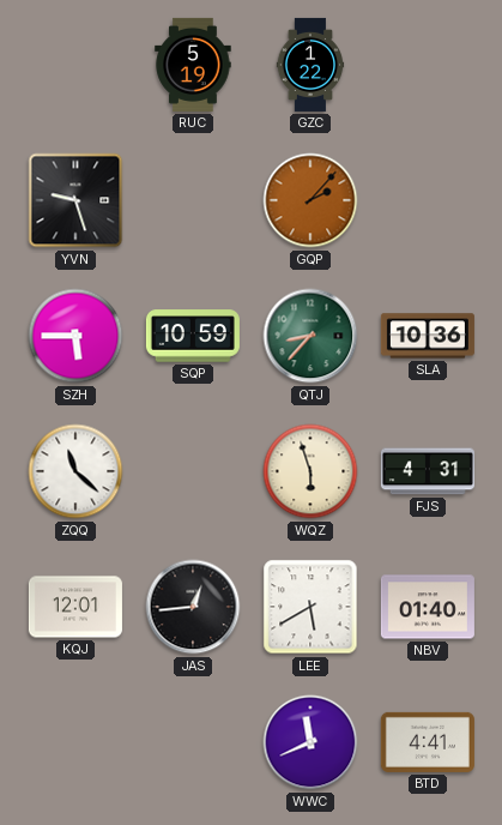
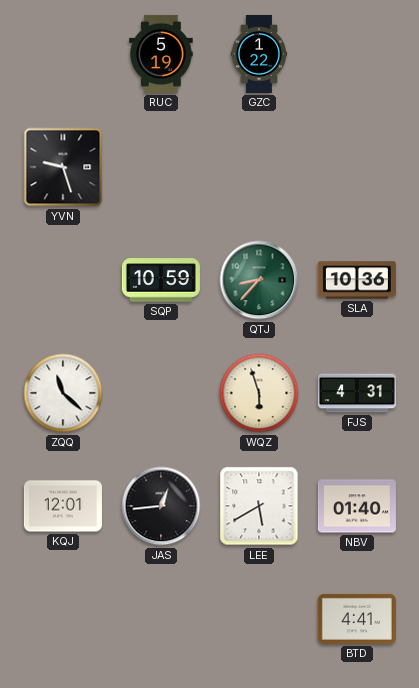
GQP: 2:07 -> none
SZH: 5:45 -> none
WWC: 11:41 -> none
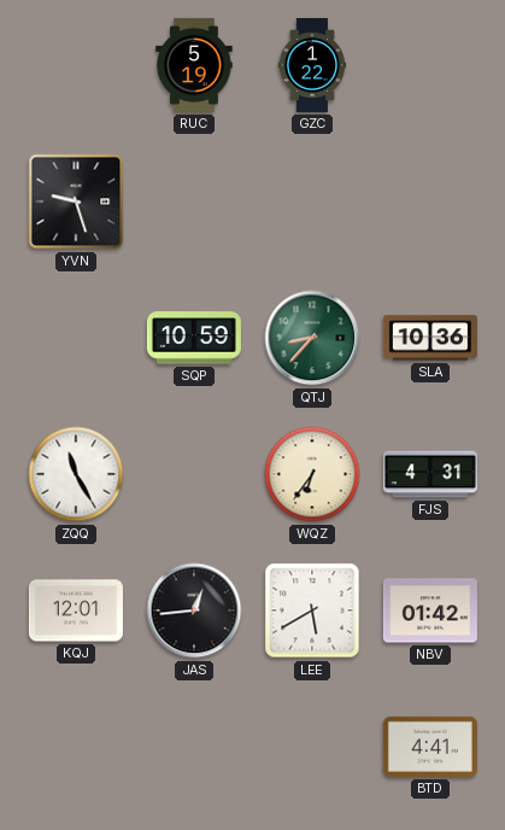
ZQQ: 11:22 -> 11:25
WQZ: 5:57 -> 6:36
NBV: 01:40 -> 01:42
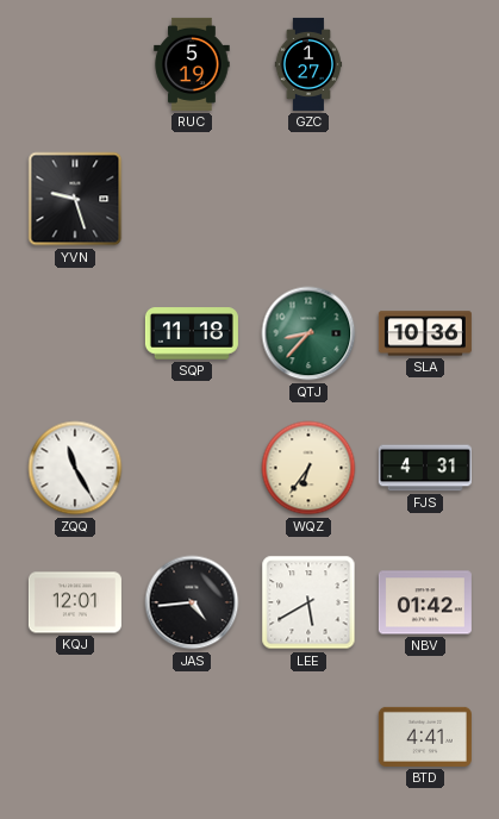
GZC: 1:22 -> 1:27
SQP: 10:59 -> 11:18
JAS: 12:44 -> 4:44
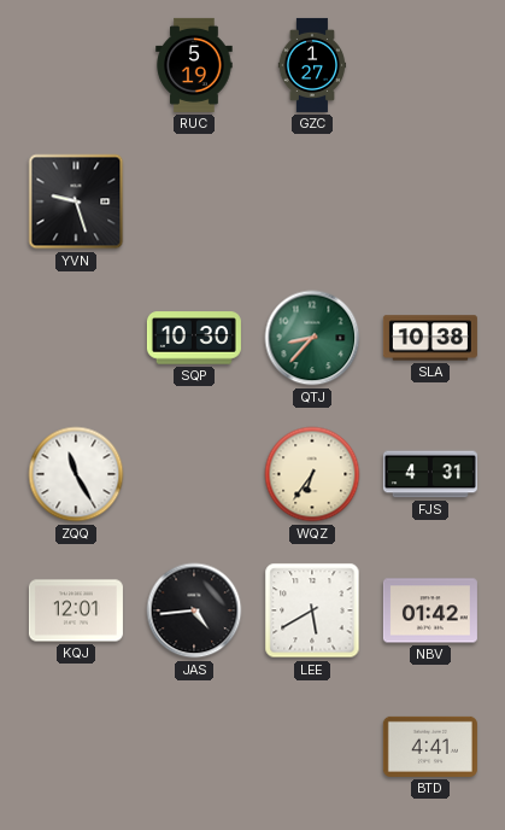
SQP: 11:18 -> 10:30
SLA: 10:36 -> 10:38
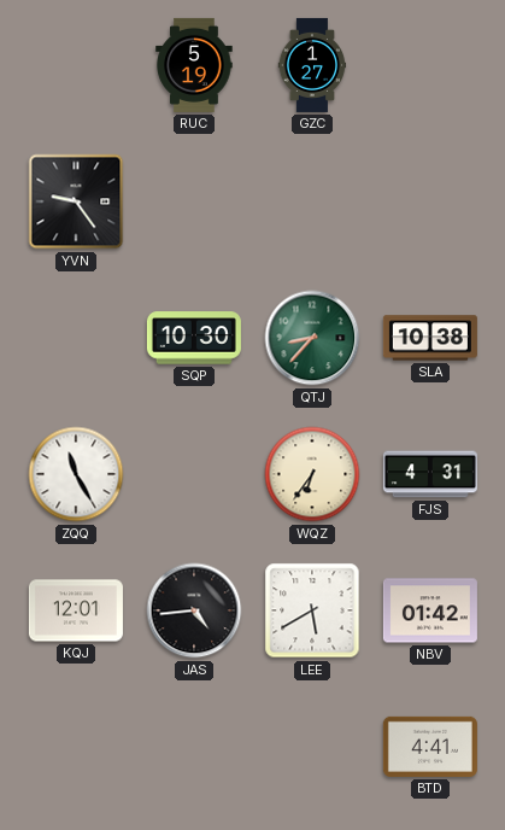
YVN: 9:27 -> 9:24
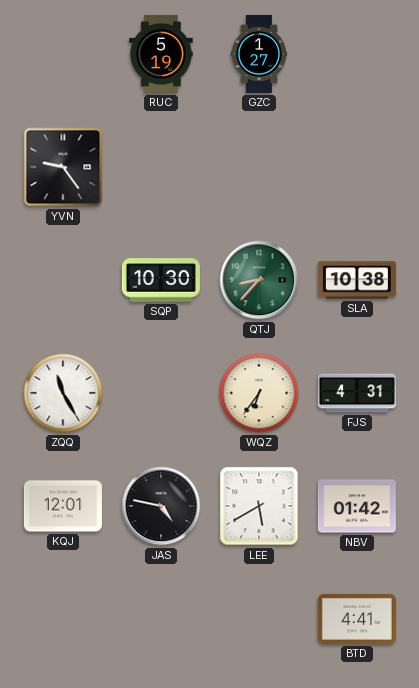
JAS: 4:44 -> 4:47
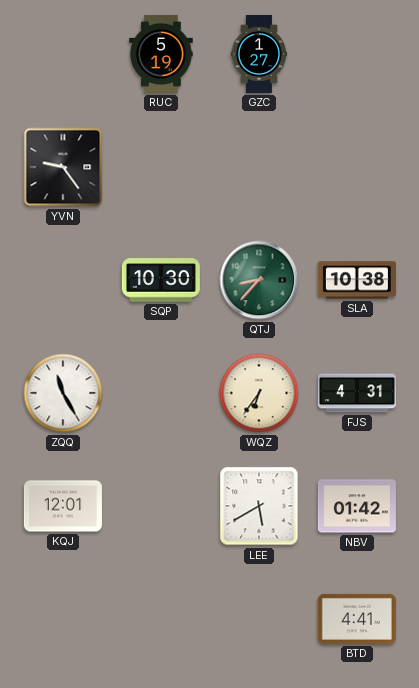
JAS: 4:47 -> none
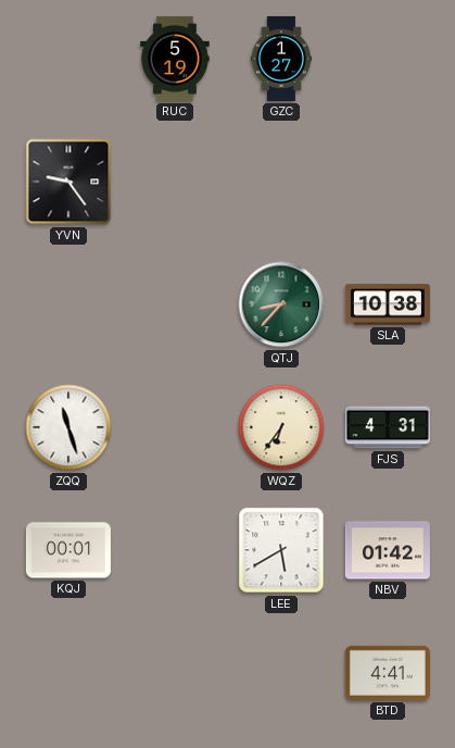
SQP: 10:30 -> none
ZQQ: 11:25 -> 11:27
KQJ: 12:01 -> 00:01
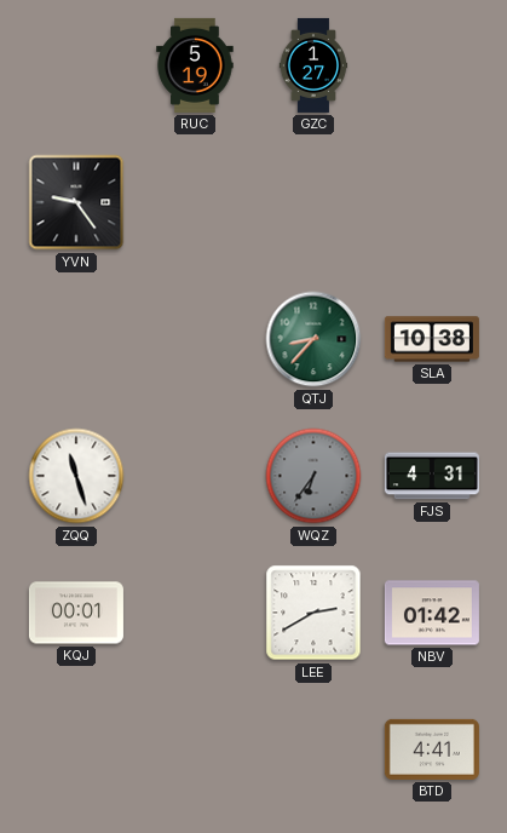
WQZ dial: cream -> grey
LEE: 5:40 -> 2:40
